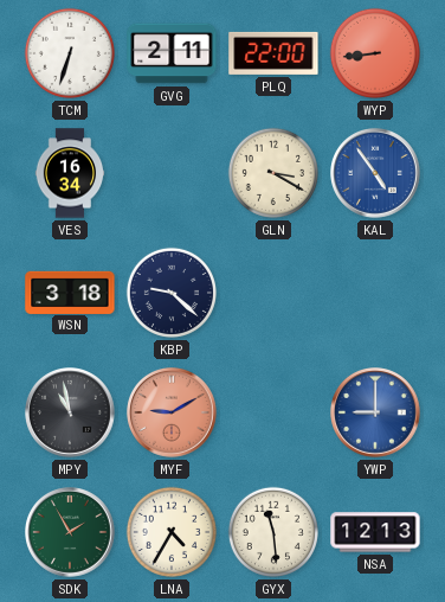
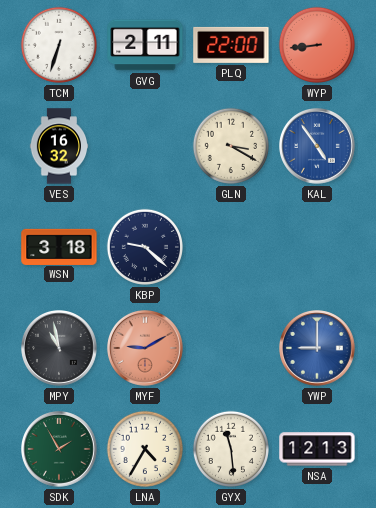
VES: 16:34 -> 16:32
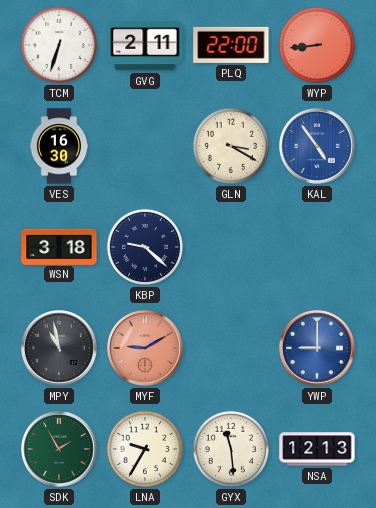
VES: 16:32 -> 16:30
LNA: 4:35 -> 9:35
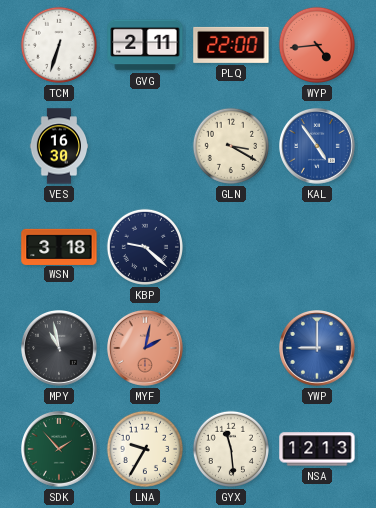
WYP: 8:44 -> 4:44
MYF: 9:10 -> 2:02
SDK: 1:55 -> 1:53
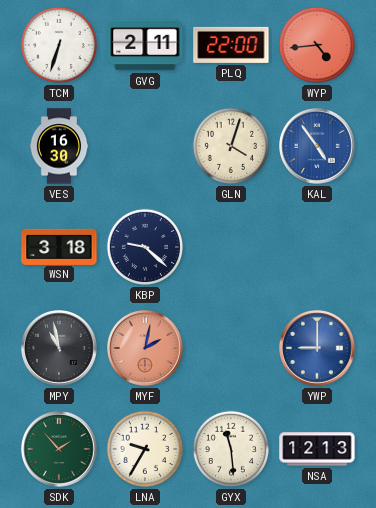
GLN: 3:20 -> 4:03
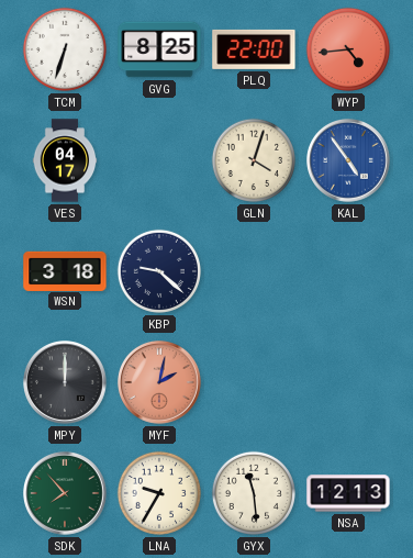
GVG: 2:11 -> 8:25
VES: 16:30 -> 04:17
MPY: 10:58 -> 12:00
YWP: 9:00 -> none
SDK: 1:53 -> 7:53
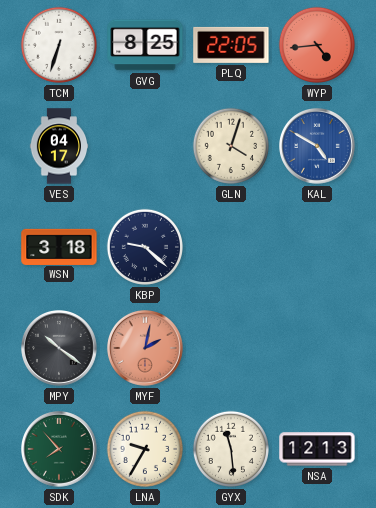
PLQ: 22:00 -> 22:05
KAL: 4:54 -> 4:50
MPY: 12:00 -> 10:21
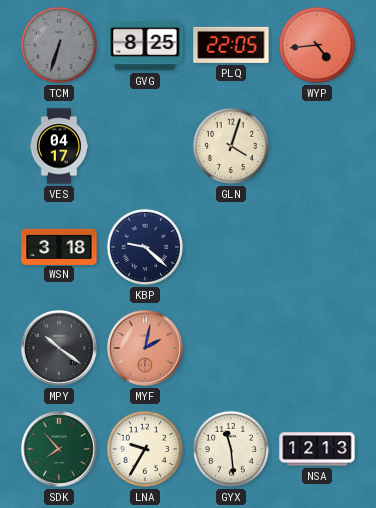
TCM dial: white -> grey
KAL: 4:50 -> none
